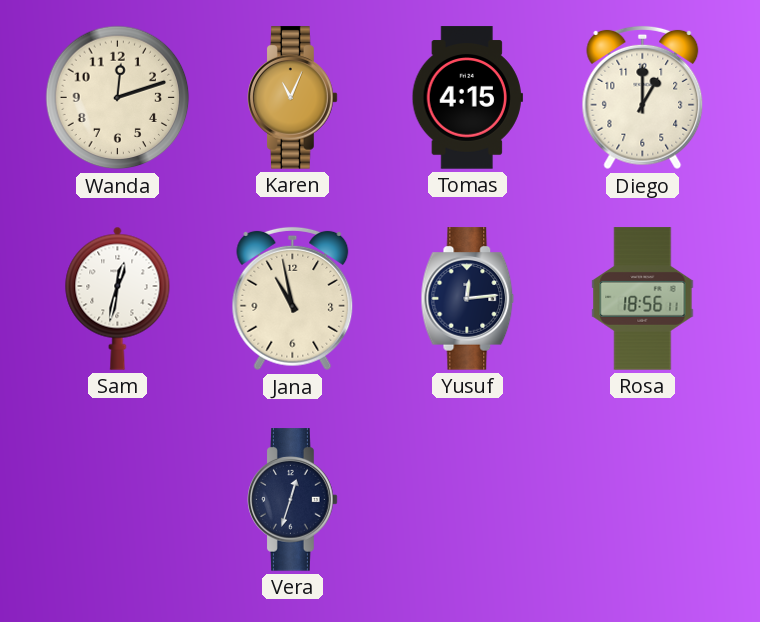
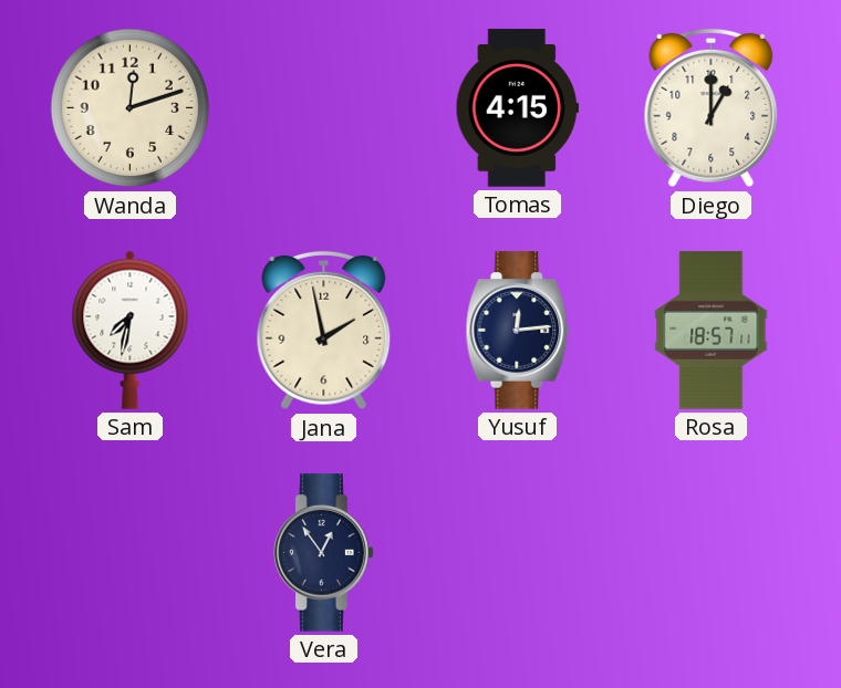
Karen: 11:04 -> none
Sam: 12:32 -> 7:32
Jana: 10:58 -> 1:58
Rosa: 18:56 -> 18:57
Vera: 12:33 -> 12:54
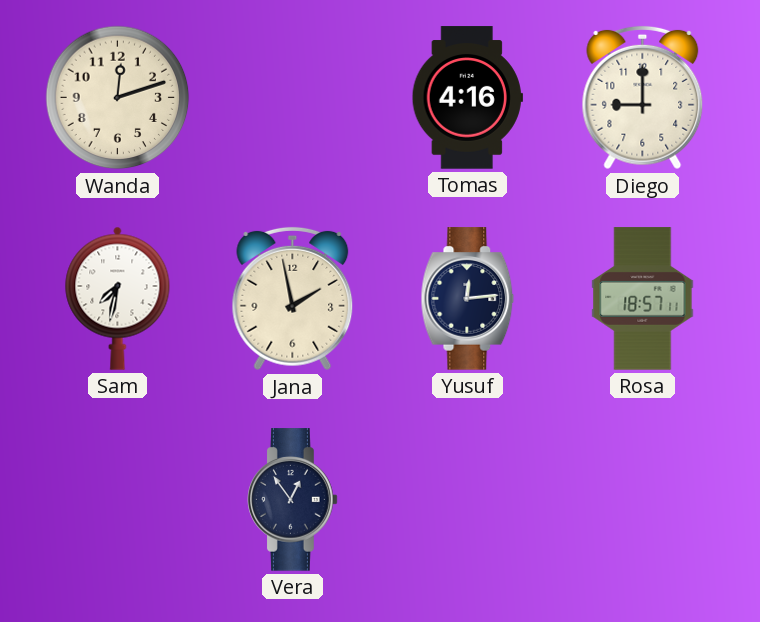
Tomas: 4:15 -> 4:16
Diego: 1:00 -> 9:00
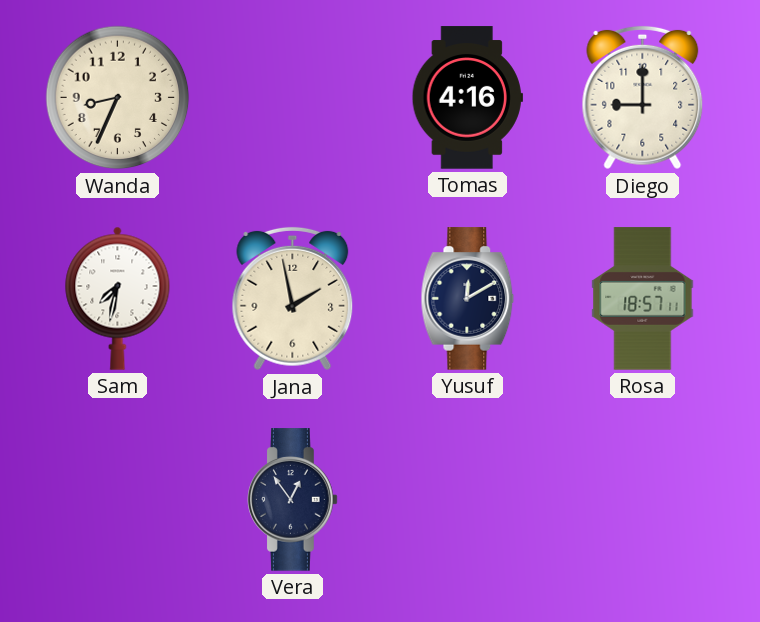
Wanda: 12:12 -> 8:34
Yusuf: 12:14 -> 12:10
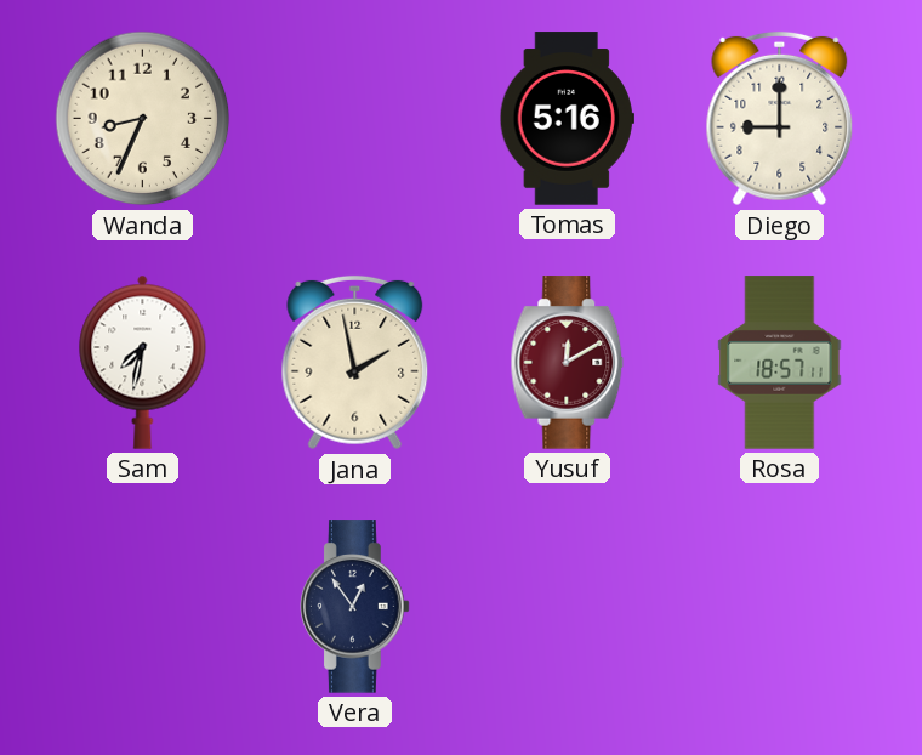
Tomas: 4:16 -> 5:16
Yusuf dial: navy -> burgundy
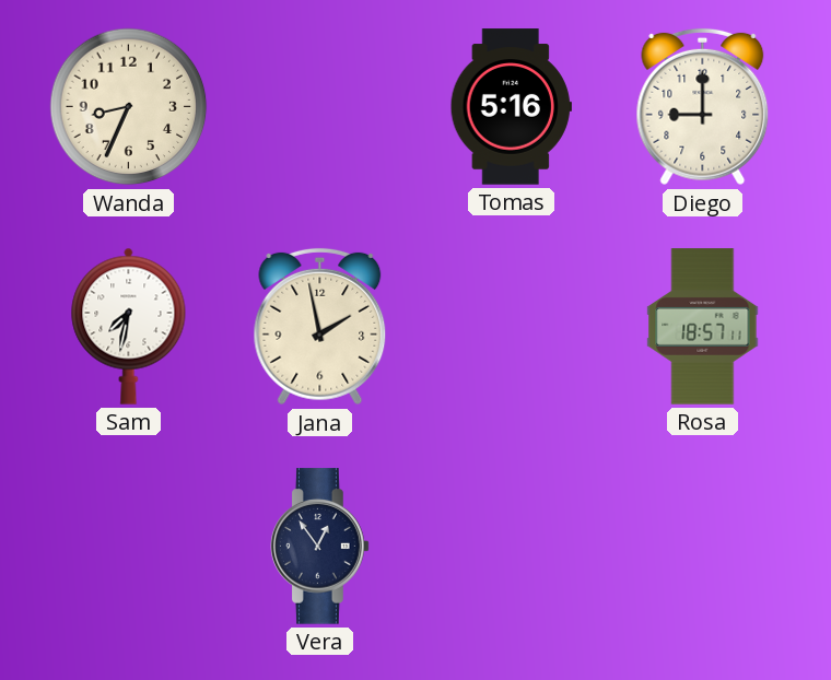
Yusuf: 12:10 -> none
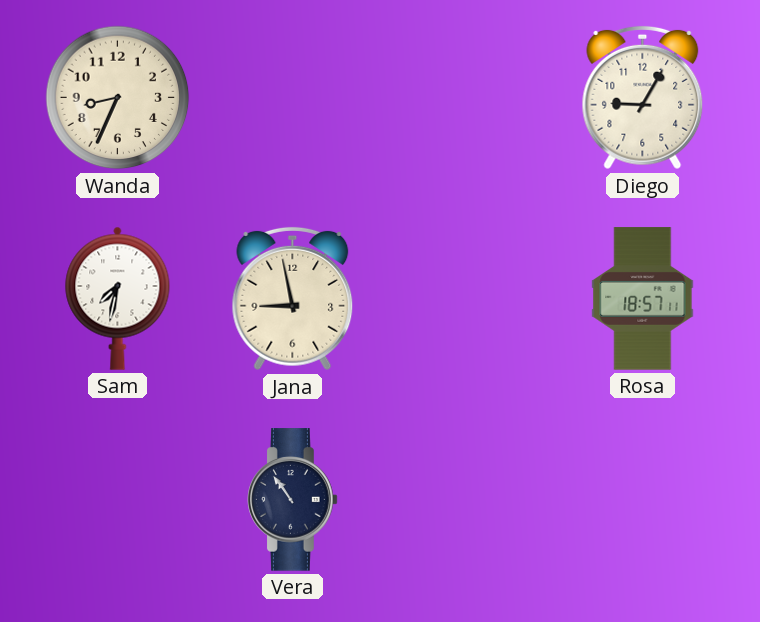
Tomas: 5:16 -> none
Diego: 9:00 -> 9:05
Jana: 1:58 -> 8:58
Vera: 12:54 -> 10:54
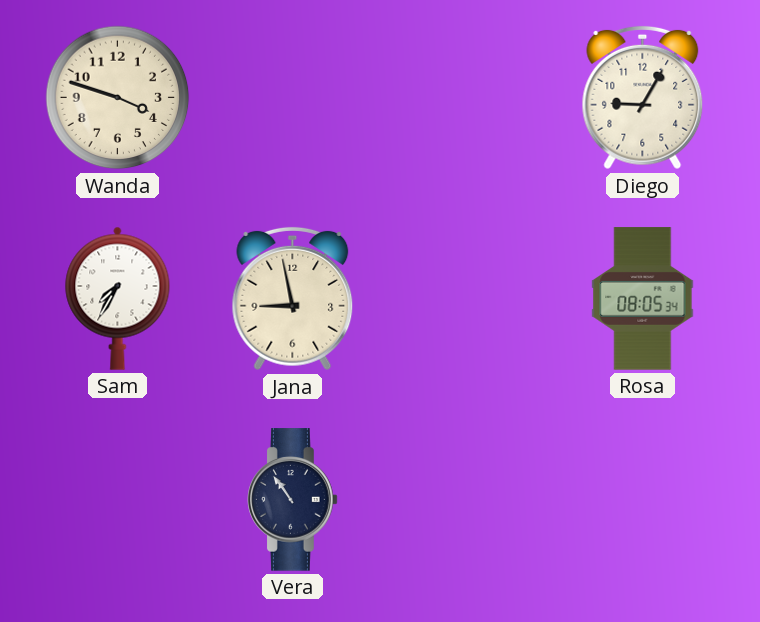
Wanda: 8:34 -> 3:48
Sam: 7:32 -> 7:35
Rosa: 18:57 -> 08:05
